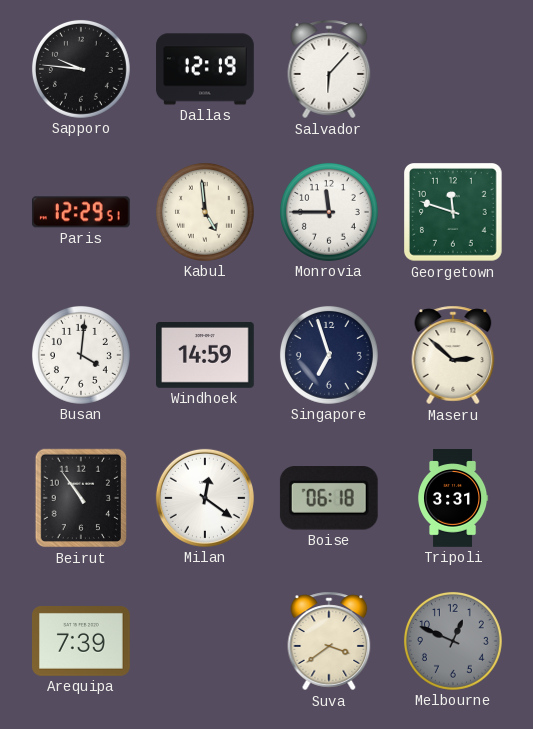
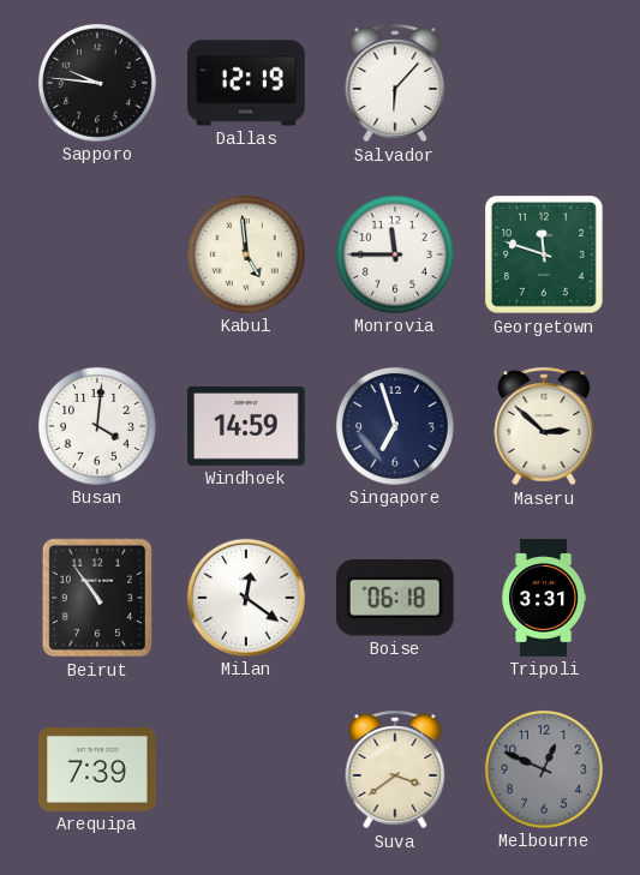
Paris: 12:29 -> none
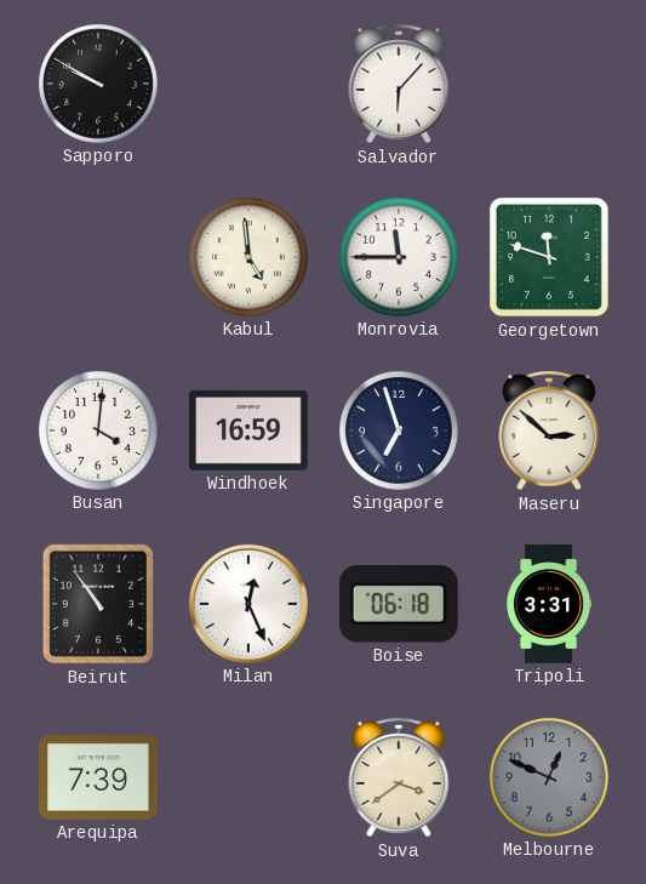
Sapporo: 9:46 -> 9:50
Dallas: 12:19 -> none
Windhoek: 14:59 -> 16:59
Milan: 12:21 -> 12:26
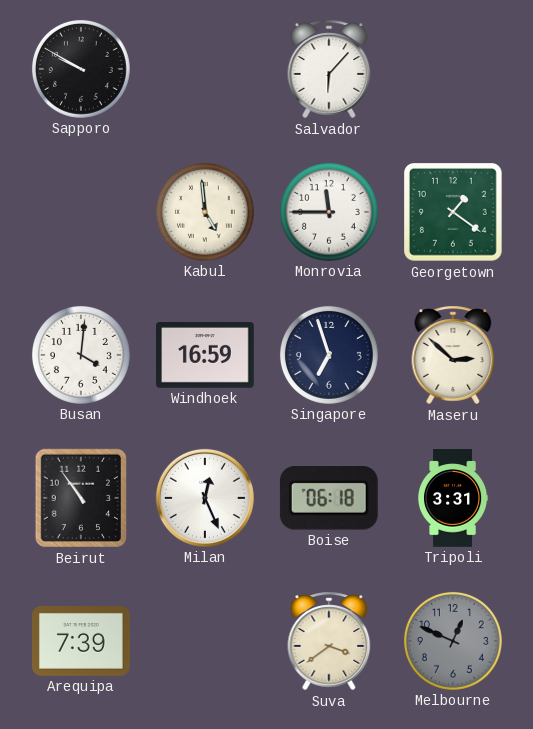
Georgetown: 11:48 -> 1:21
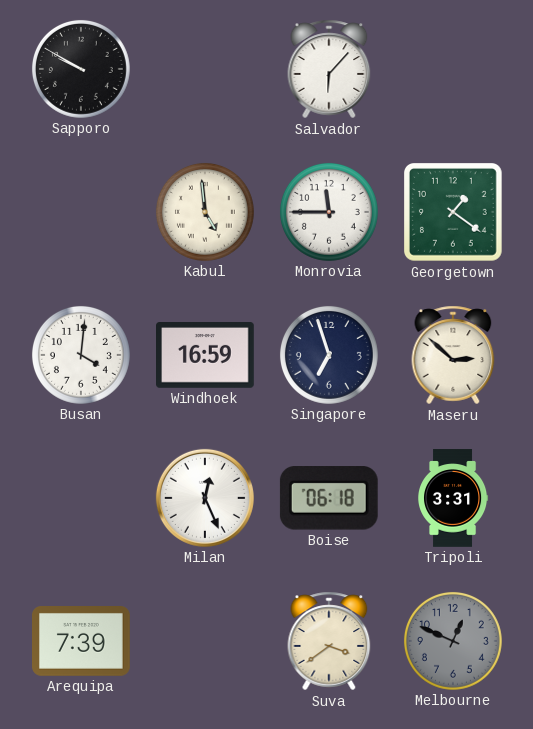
Beirut: 10:54 -> none
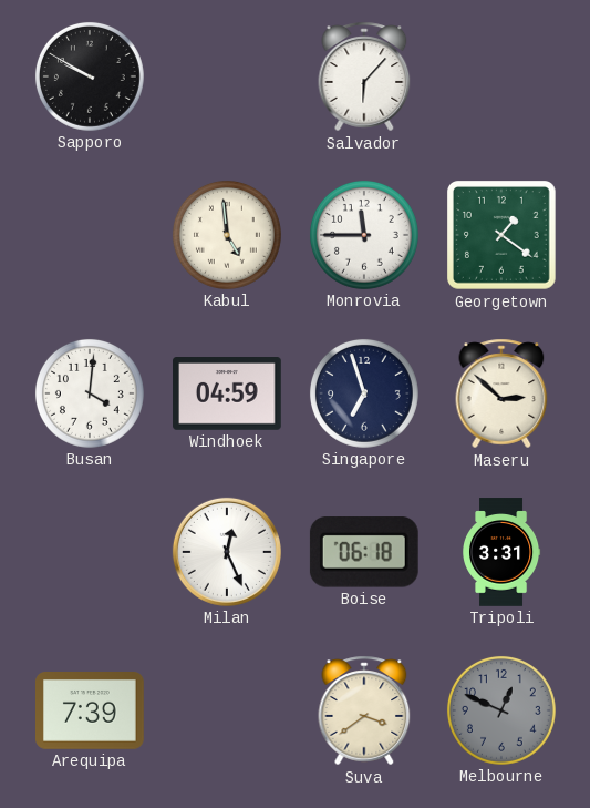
Windhoek: 16:59 -> 04:59
